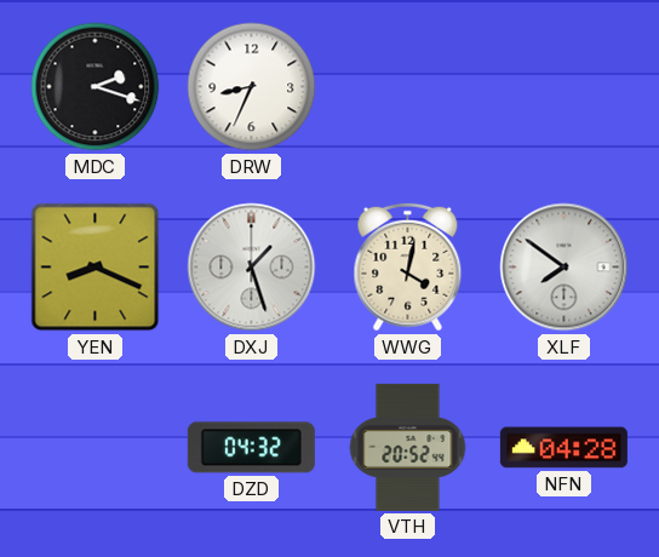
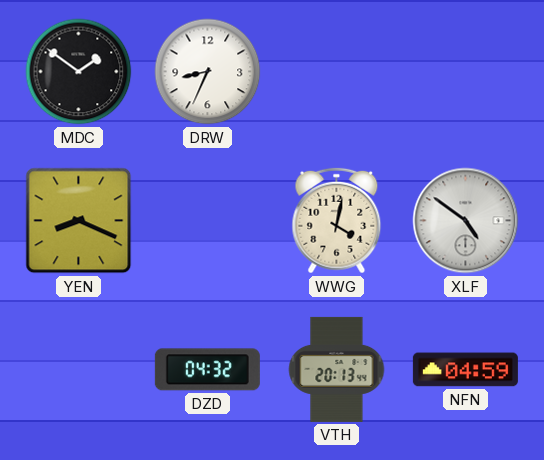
MDC: 2:18 -> 1:51
DXJ: 1:27 -> none
XLF: 7:51 -> 4:51
VTH: 20:52 -> 20:13
NFN: 04:28 -> 04:59
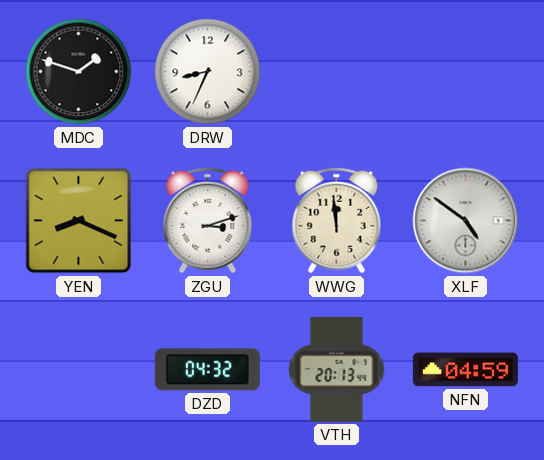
MDC: 1:51 -> 1:48
ZGU: none -> 3:12
WWG: 4:02 -> 11:59
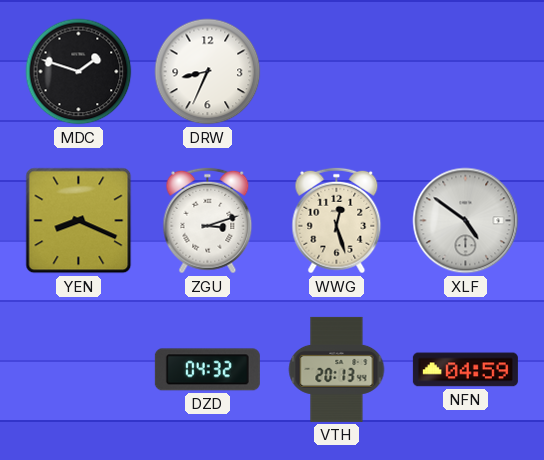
WWG: 11:59 -> 12:27
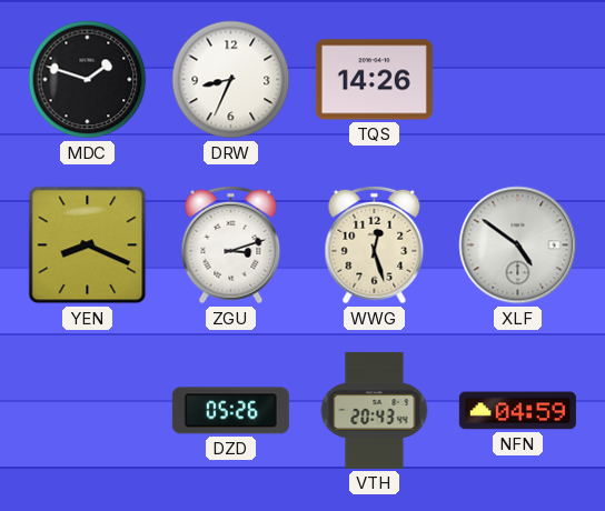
TQS: none -> 14:26
DZD: 04:32 -> 05:26
VTH: 20:13 -> 20:43
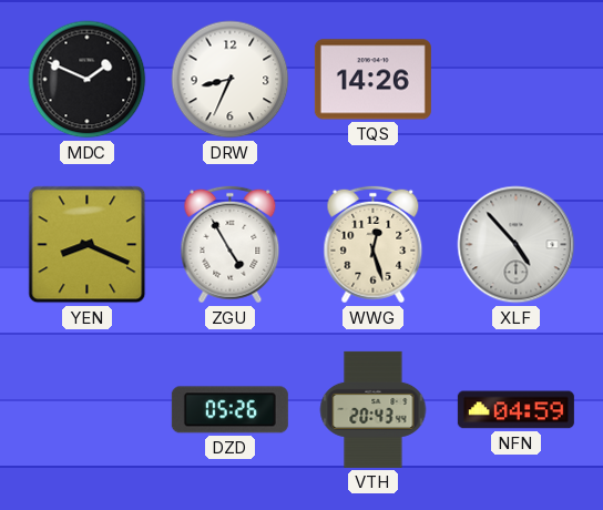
MDC: 1:48 -> 1:49
ZGU: 3:12 -> 4:55
XLF: 4:51 -> 4:53
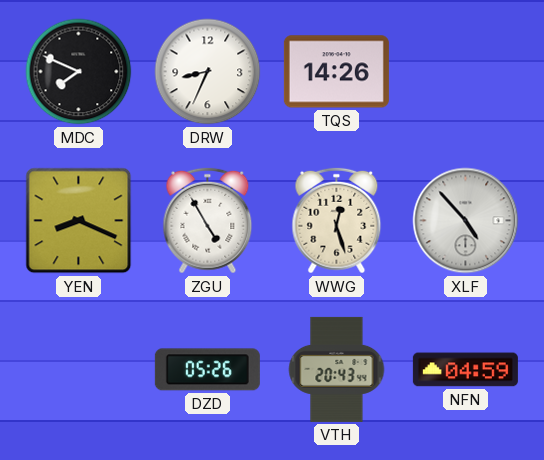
MDC: 1:49 -> 7:49
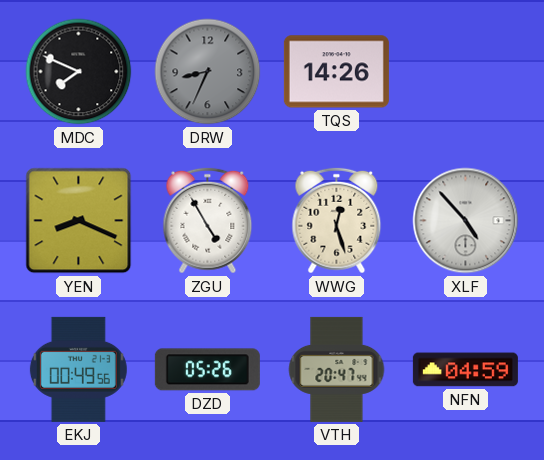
DRW dial: white -> grey
EKJ: none -> 00:49
VTH: 20:43 -> 20:47
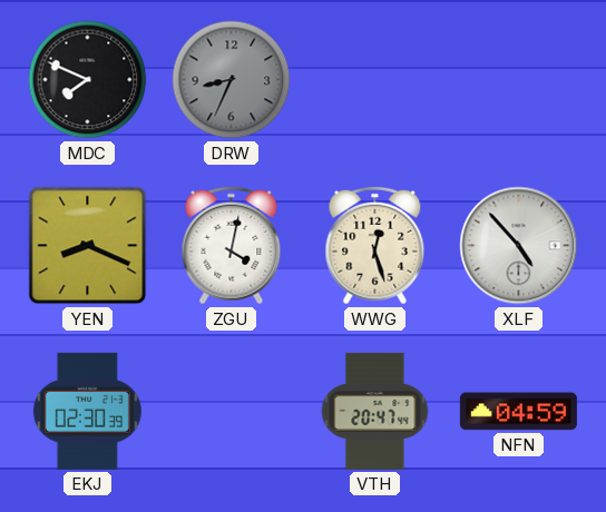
TQS: 14:26 -> none
ZGU: 4:55 -> 4:02
EKJ: 00:49 -> 02:30
DZD: 05:26 -> none
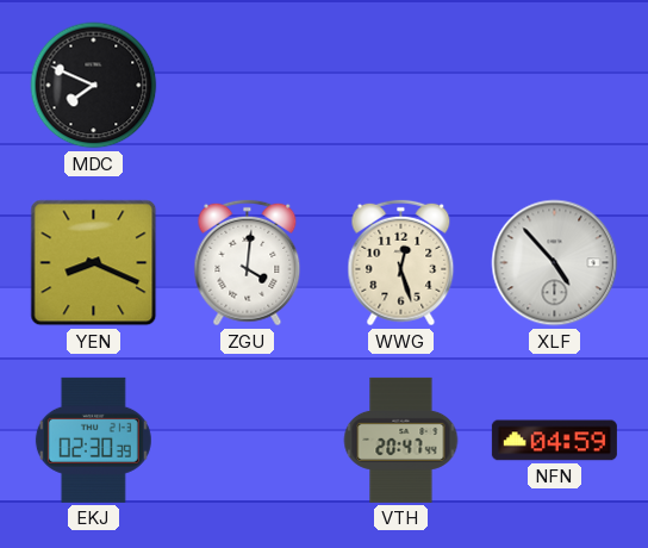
DRW: 8:34 -> none
ZGU: 4:02 -> 4:01
